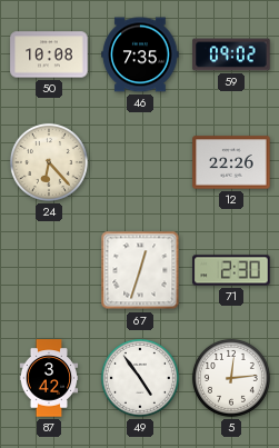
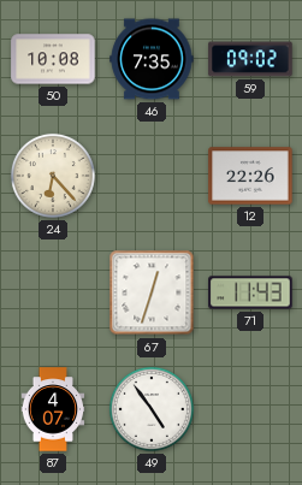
71: 2:30 -> 11:43
87: 3:42 -> 4:07
5: 12:14 -> none
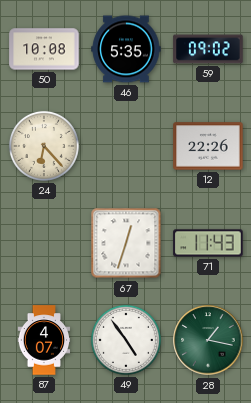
46: 7:35 -> 5:35
28: none -> 1:17
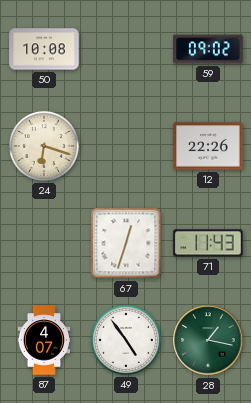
46: 5:35 -> none
24: 6:23 -> 6:18
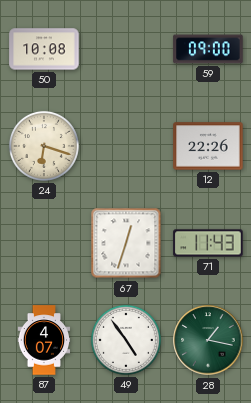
59: 09:02 -> 09:00
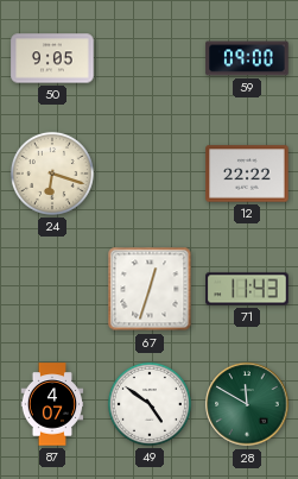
50: 10:08 -> 9:05
12: 22:26 -> 22:22
49: 4:54 -> 4:51
28: 1:17 -> 11:50
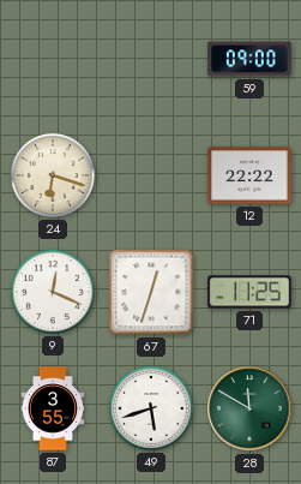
50: 9:05 -> none
9: none -> 12:19
71: 11:43 -> 11:25
87: 4:07 -> 3:55
49: 4:51 -> 5:42
